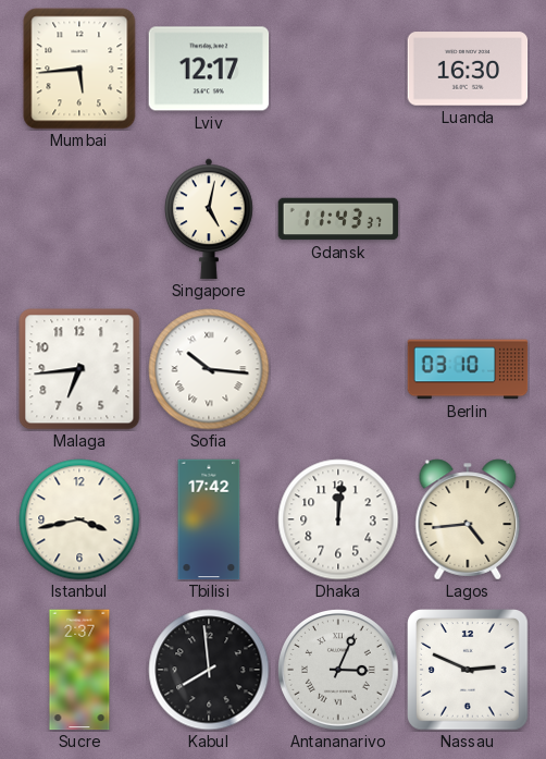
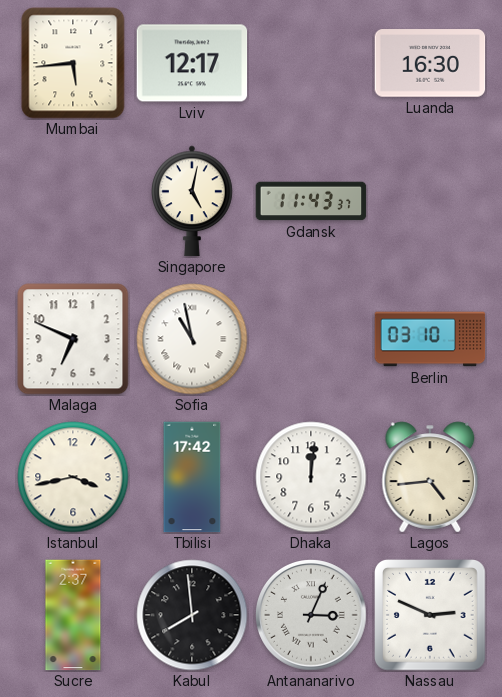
Malaga: 6:44 -> 6:49
Sofia: 10:16 -> 10:58
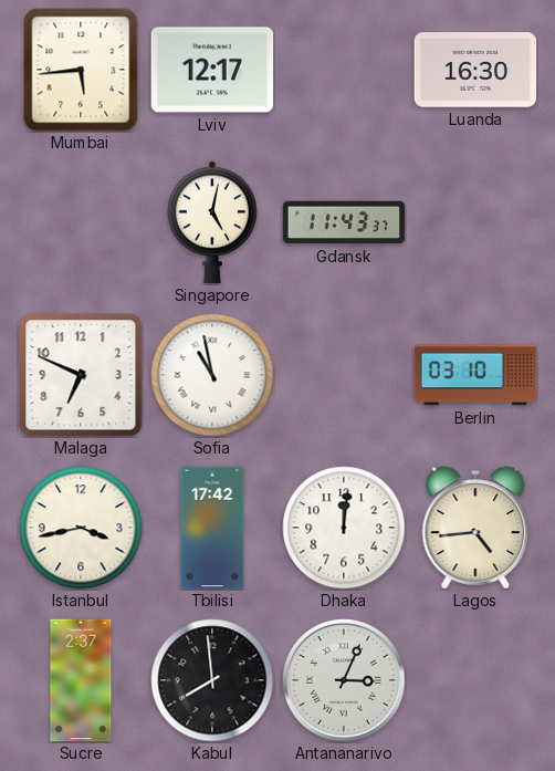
Nassau: 2:49 -> none
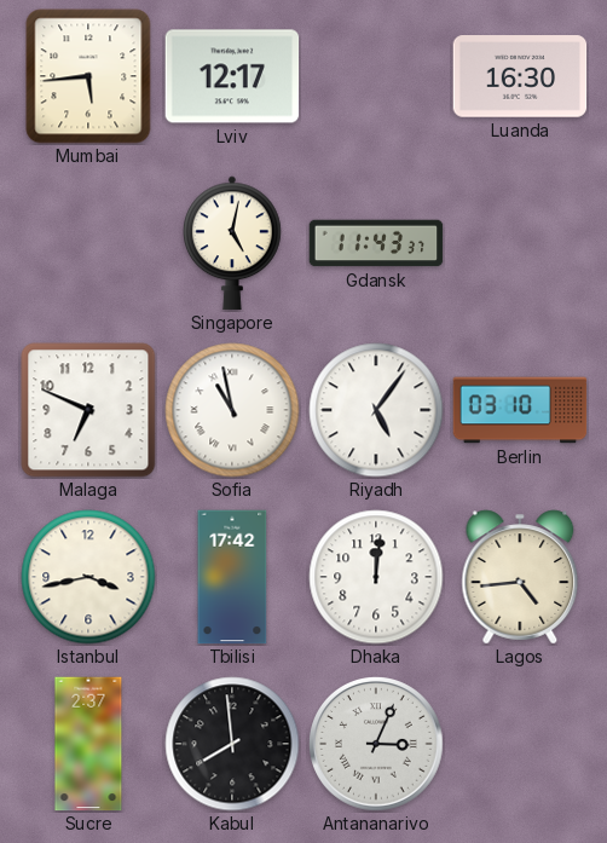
Riyadh: none -> 5:06
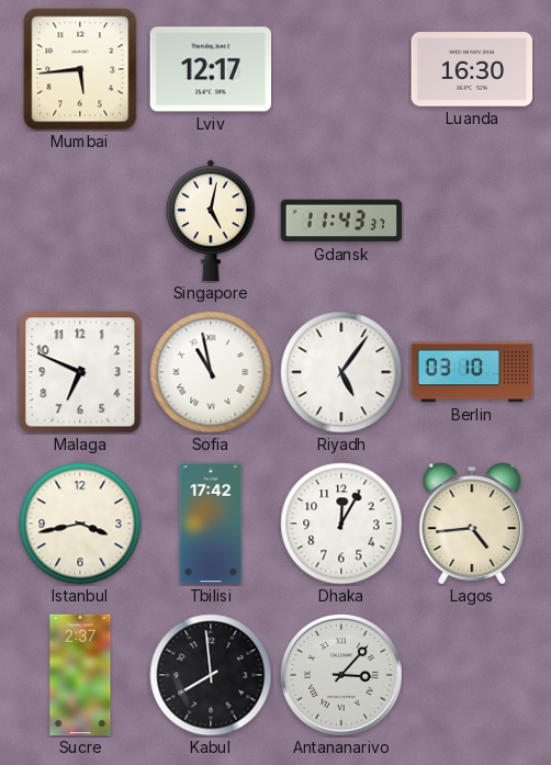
Dhaka: 12:01 -> 12:05
Antananarivo: 3:04 -> 3:07
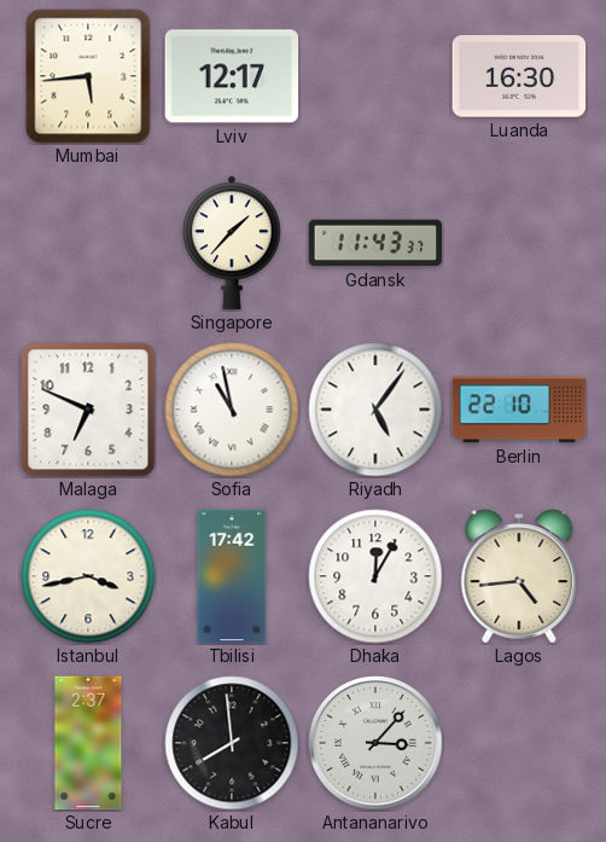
Singapore: 5:02 -> 1:37
Berlin: 03:10 -> 22:10
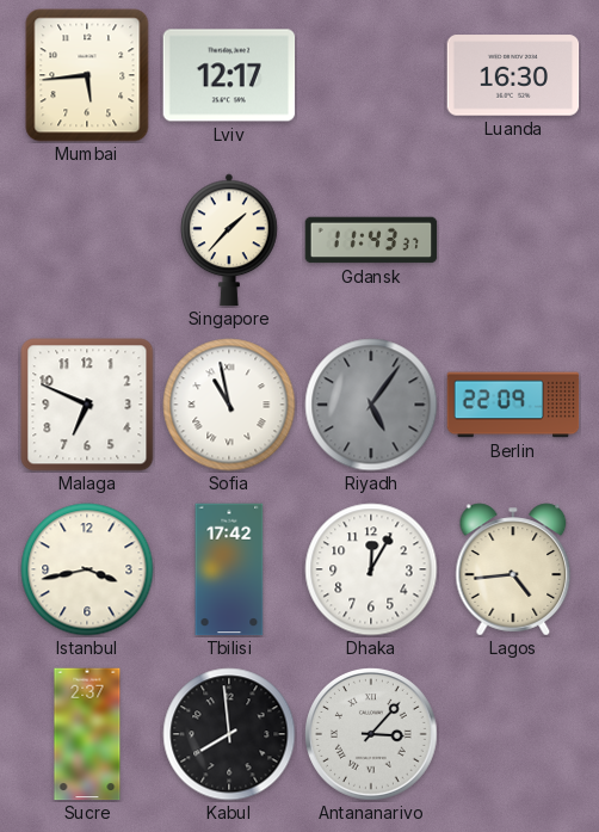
Riyadh dial: white -> grey
Berlin: 22:10 -> 22:09
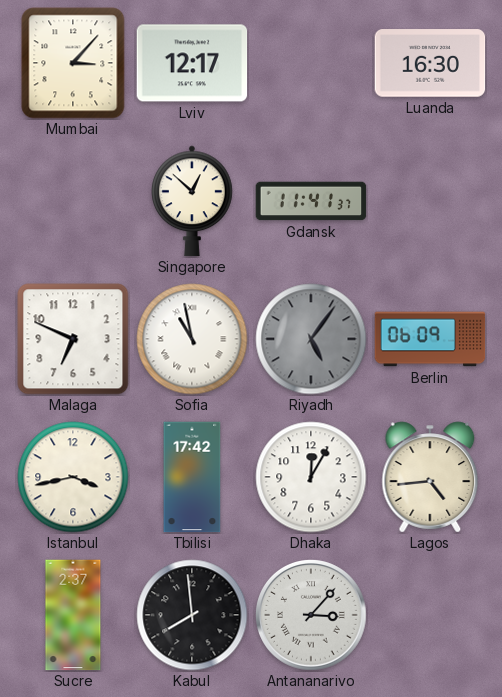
Mumbai: 5:44 -> 3:07
Singapore: 1:37 -> 12:52
Gdansk: 11:43 -> 11:41
Berlin: 22:09 -> 06:09
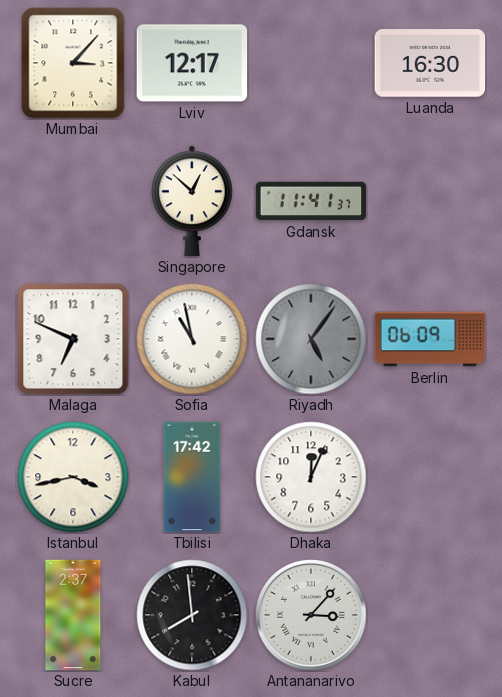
Dhaka: 12:05 -> 12:04
Lagos: 4:44 -> none
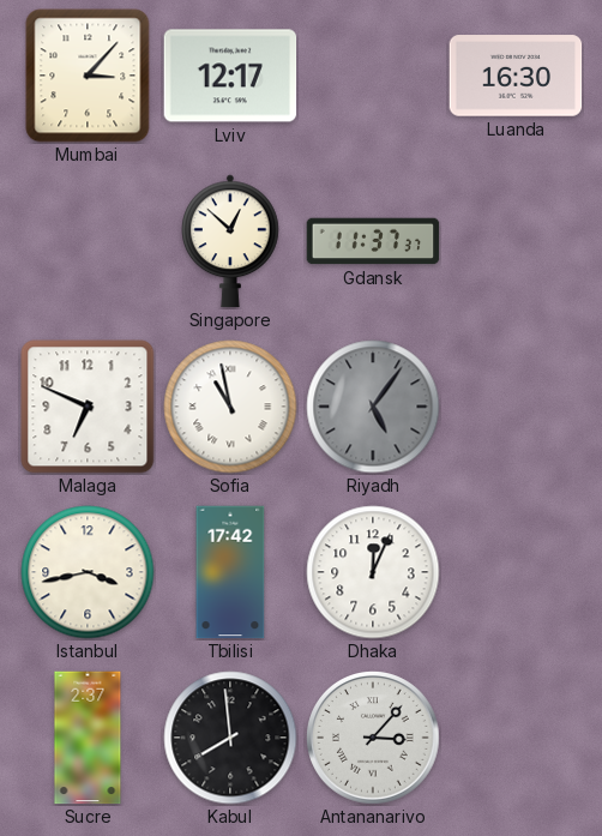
Gdansk: 11:41 -> 11:37
Berlin: 06:09 -> none
